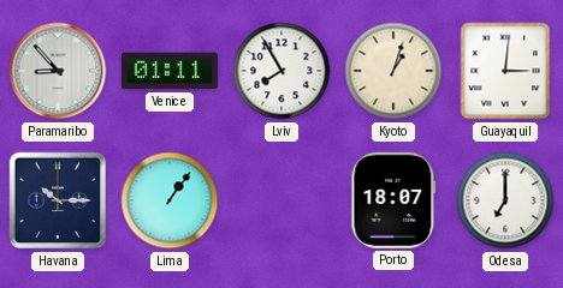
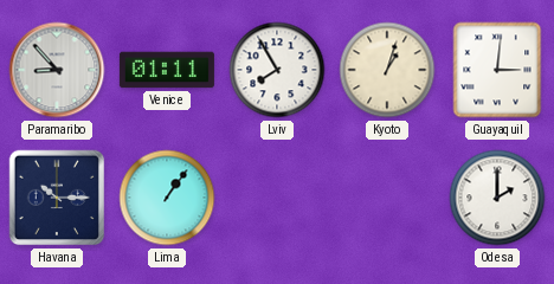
Porto: 18:07 -> none
Odesa: 7:00 -> 2:00
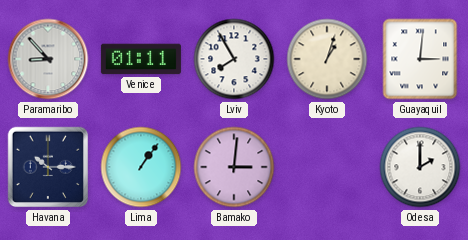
Bamako: none -> 3:01
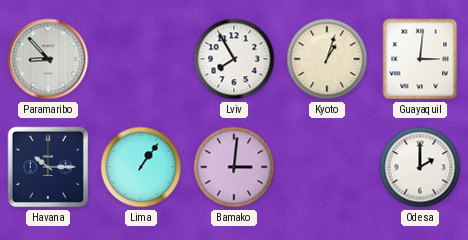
Venice: 01:11 -> none
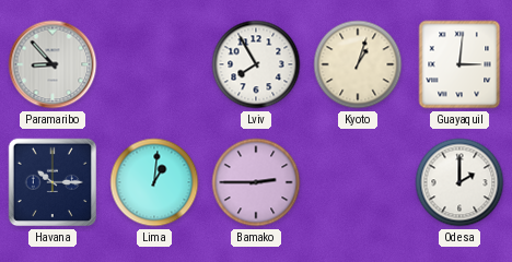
Lima: 1:06 -> 1:01
Bamako: 3:01 -> 2:45
